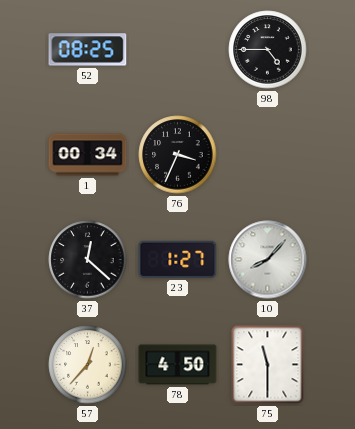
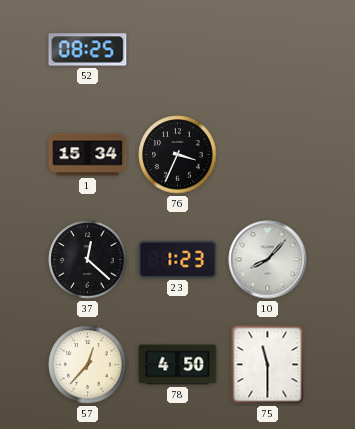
98: 4:45 -> none
1: 00:34 -> 15:34
23: 1:27 -> 1:23
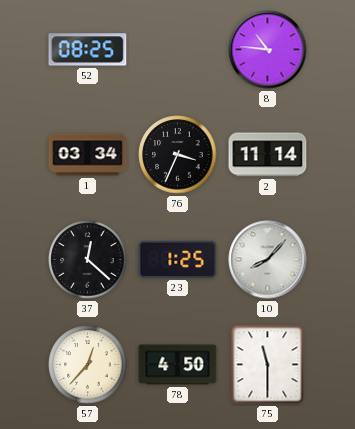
8: none -> 10:46
1: 15:34 -> 03:34
2: none -> 11:14
23: 1:23 -> 1:25
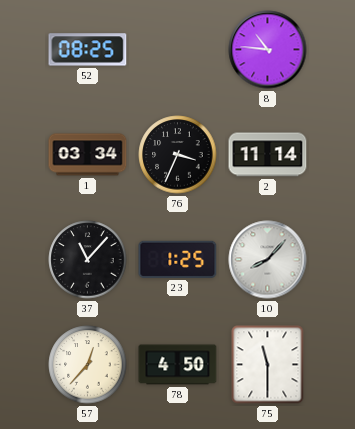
37: 12:22 -> 11:07
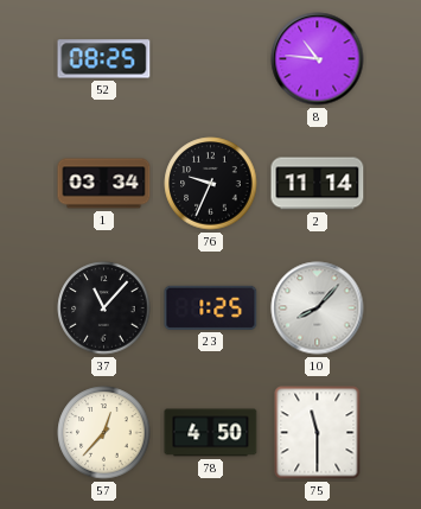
76: 3:34 -> 9:34
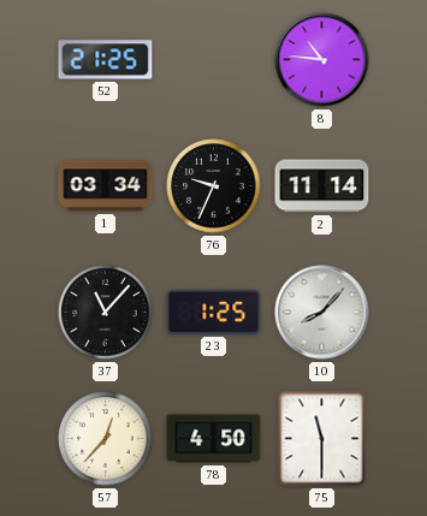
52: 08:25 -> 21:25
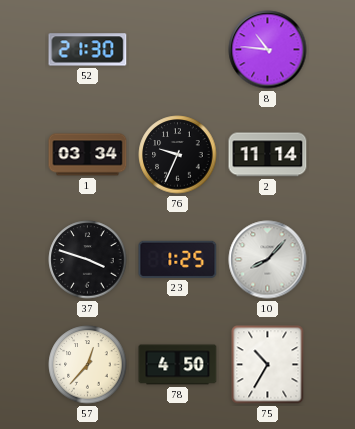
52: 21:25 -> 21:30
37: 11:07 -> 3:48
75: 11:30 -> 10:35
